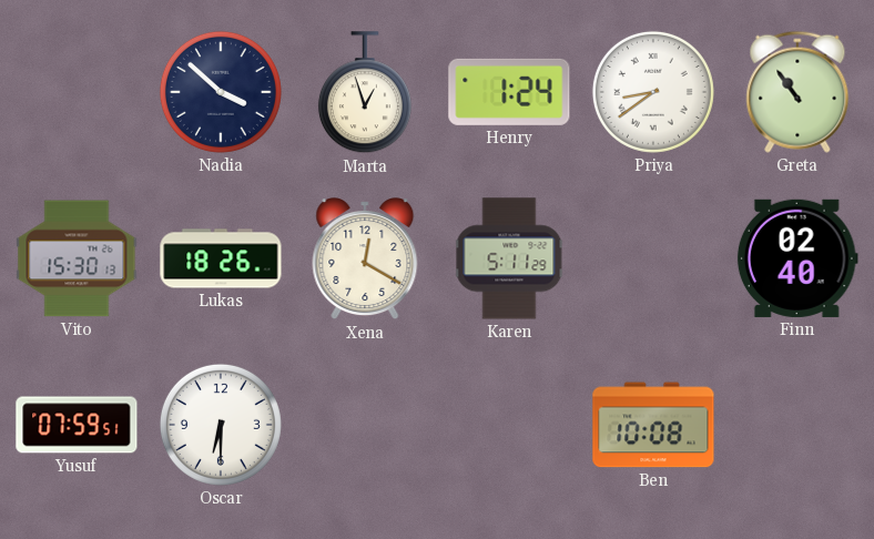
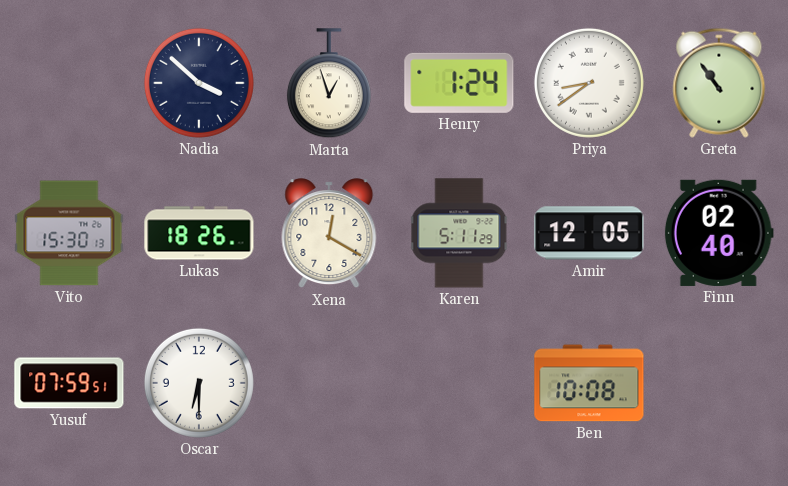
Amir: none -> 12:05
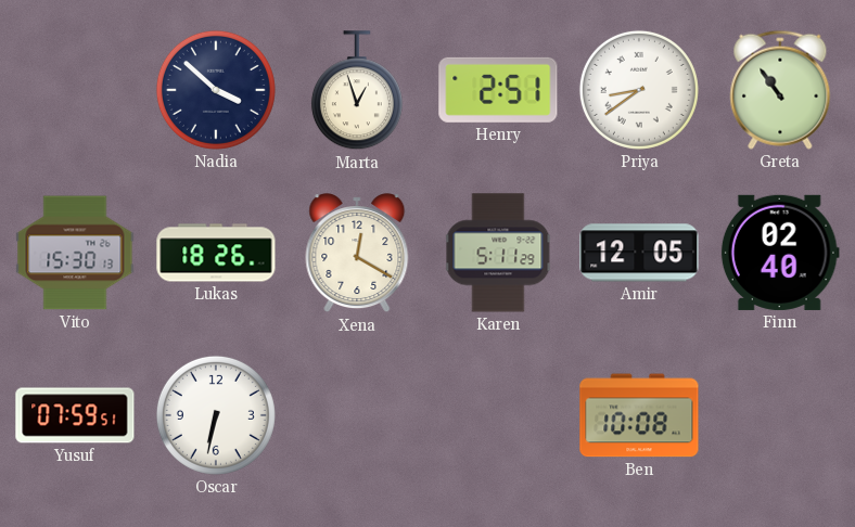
Henry: 1:24 -> 2:51
Oscar: 6:30 -> 6:32
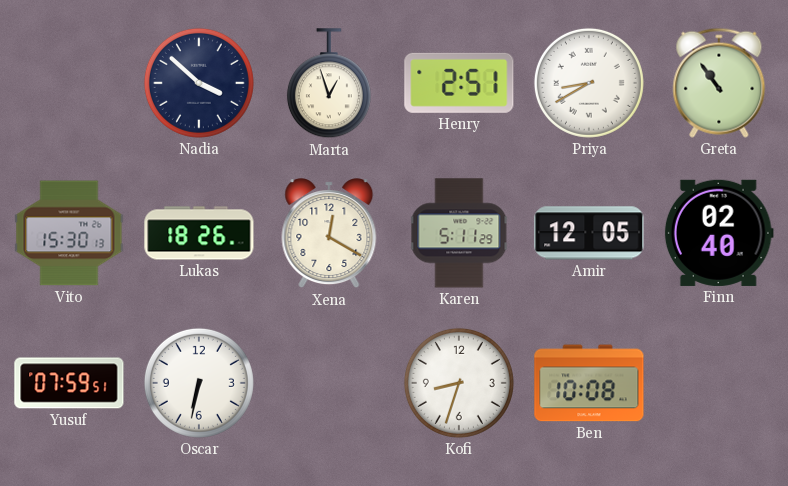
Priya: 8:39 -> 8:40
Kofi: none -> 8:33
